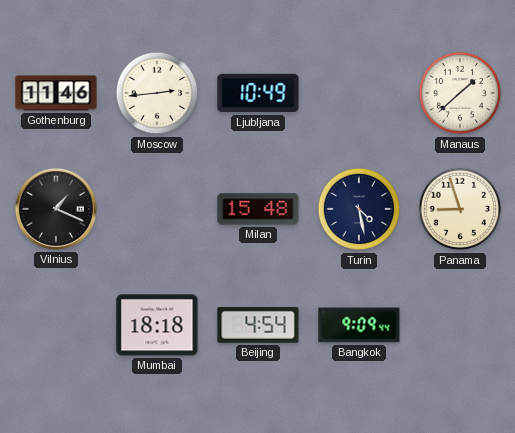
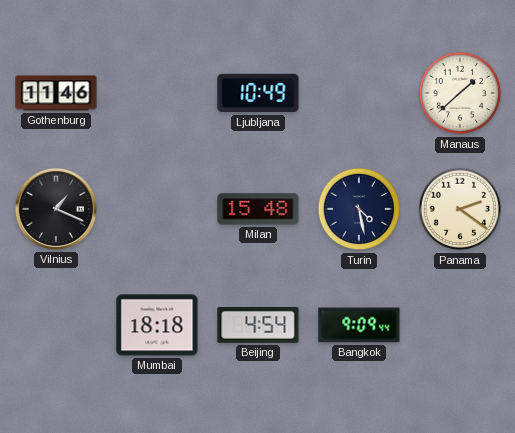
Moscow: 2:44 -> none
Panama: 8:57 -> 2:21
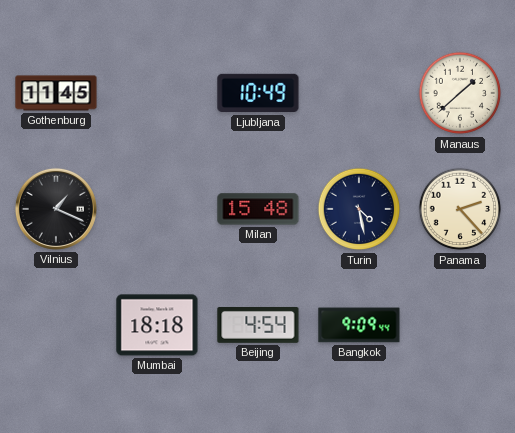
Gothenburg: 11:46 -> 11:45
Panama: 2:21 -> 2:23
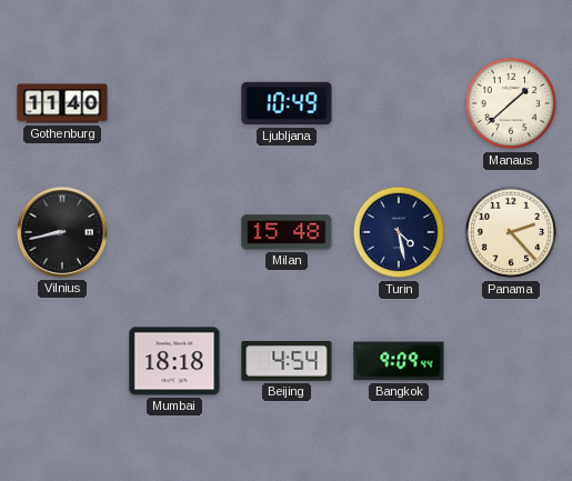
Gothenburg: 11:45 -> 11:40
Vilnius: 1:19 -> 8:43
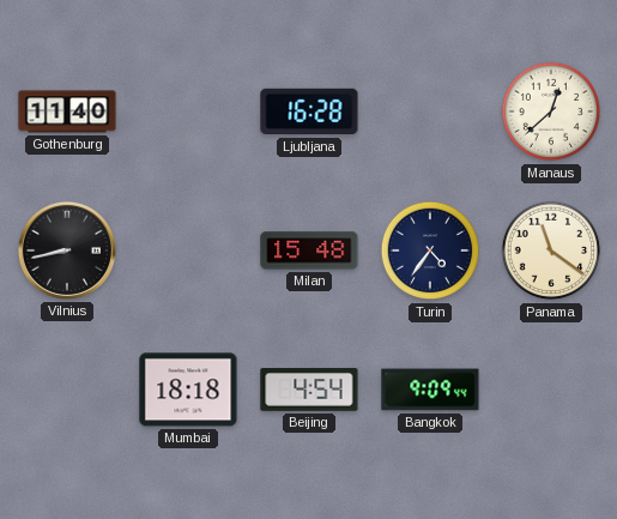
Ljubljana: 10:49 -> 16:28
Manaus: 1:38 -> 12:38
Turin: 4:28 -> 4:36
Panama: 2:23 -> 11:21
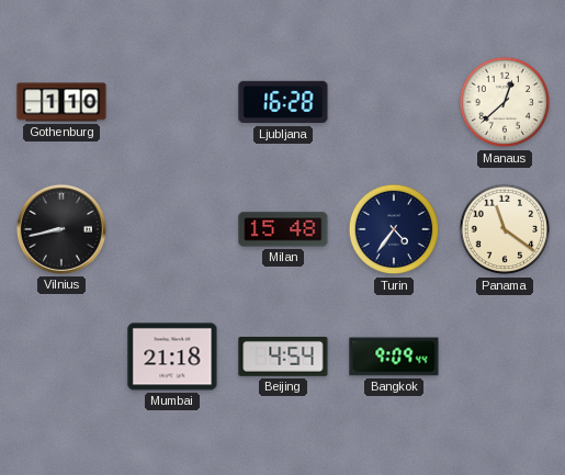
Gothenburg: 11:40 -> 1:10
Mumbai: 18:18 -> 21:18
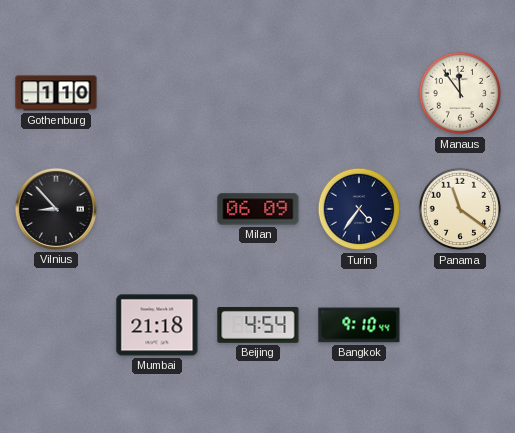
Ljubljana: 16:28 -> none
Manaus: 12:38 -> 11:54
Vilnius: 8:43 -> 8:53
Milan: 15:48 -> 06:09
Bangkok: 9:09 -> 9:10
